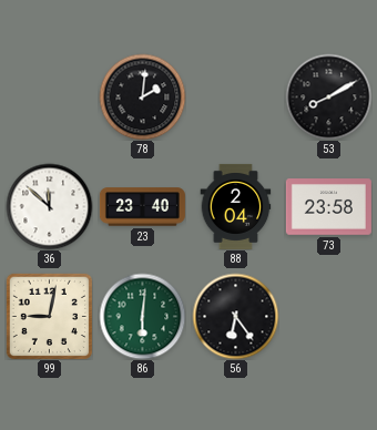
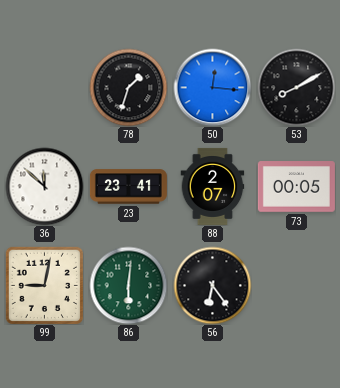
78: 2:01 -> 1:33
50: none -> 12:16
23: 23:40 -> 23:41
88: 2:04 -> 2:07
73: 23:58 -> 00:05
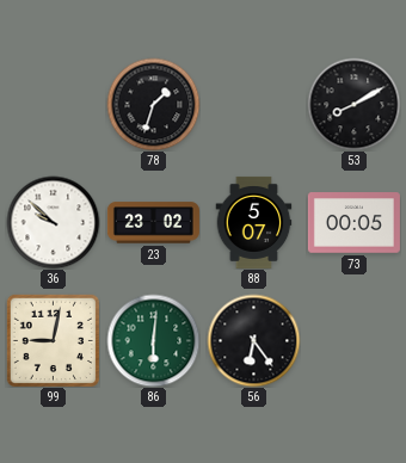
50: 12:16 -> none
36: 11:52 -> 9:52
23: 23:41 -> 23:02
88: 2:07 -> 5:07
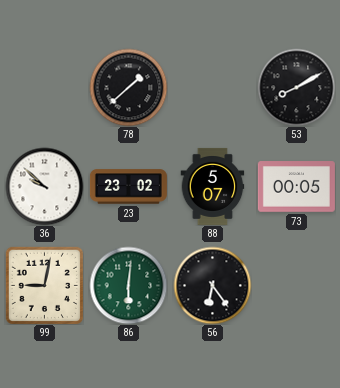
78: 1:33 -> 1:38
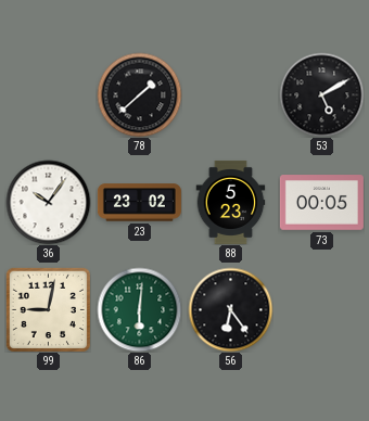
53: 8:10 -> 5:10
36: 9:52 -> 10:06
88: 5:07 -> 5:23
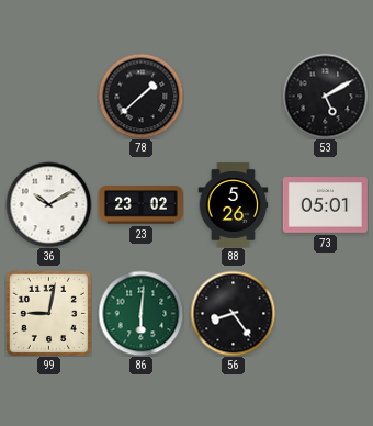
36: 10:06 -> 10:10
88: 5:23 -> 5:26
73: 00:05 -> 05:01
56: 6:24 -> 8:24
